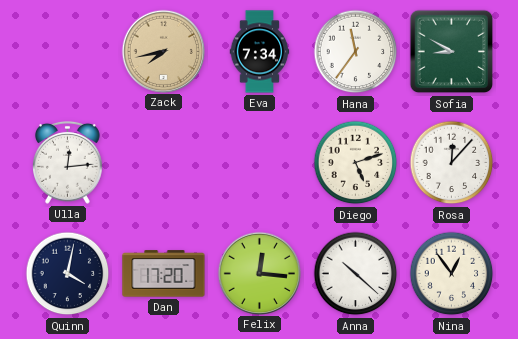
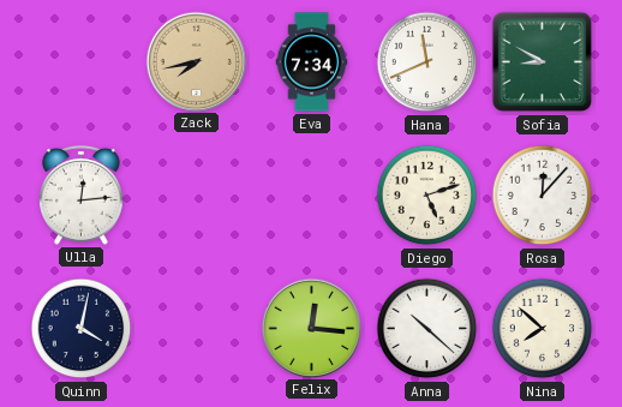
Hana: 11:36 -> 11:41
Dan: 17:20 -> none
Nina: 12:54 -> 7:52
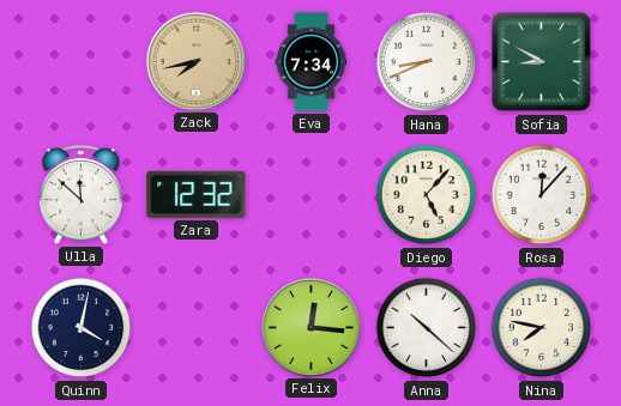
Hana: 11:41 -> 8:41
Ulla: 12:14 -> 11:52
Zara: none -> 12:32
Diego: 5:12 -> 5:07
Nina: 7:52 -> 7:47
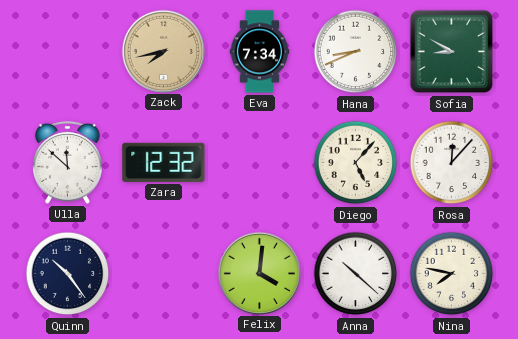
Quinn: 4:02 -> 10:24
Felix: 12:16 -> 4:01
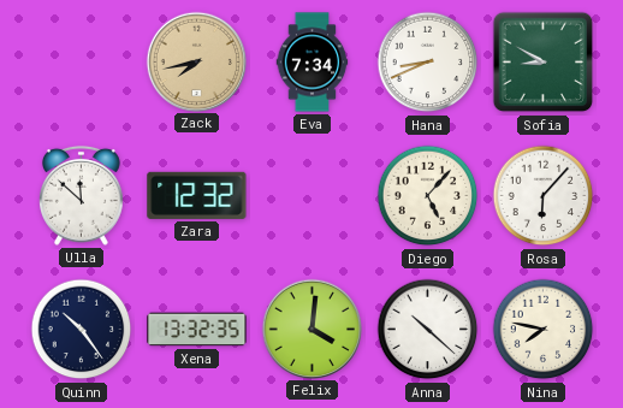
Rosa: 12:07 -> 6:07
Xena: none -> 13:32
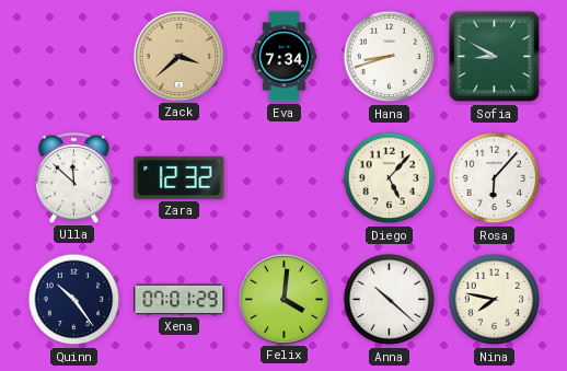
Zack: 7:43 -> 3:38
Hana: 8:41 -> 8:42
Xena: 13:32 -> 07:01
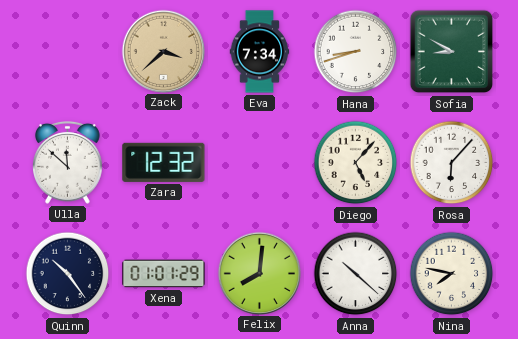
Xena: 07:01 -> 01:01
Felix: 4:01 -> 8:01
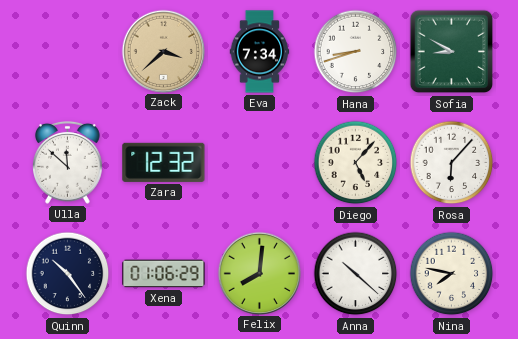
Xena: 01:01 -> 01:06
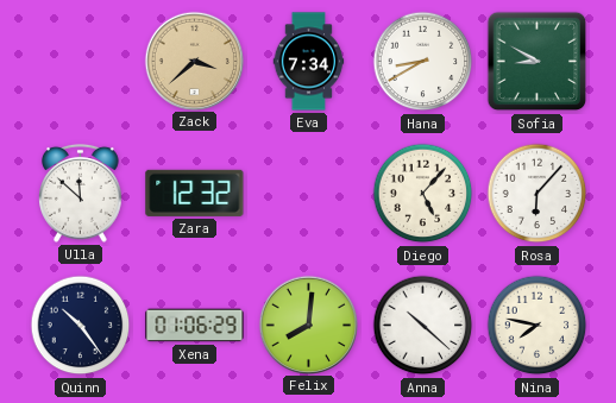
Hana: 8:42 -> 8:40
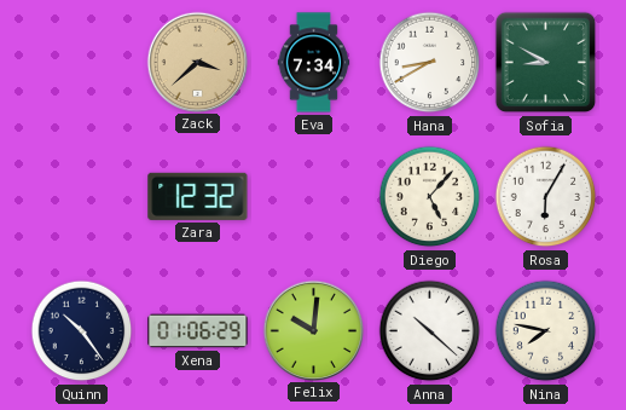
Ulla: 11:52 -> none
Rosa: 6:07 -> 6:05
Felix: 8:01 -> 10:01
